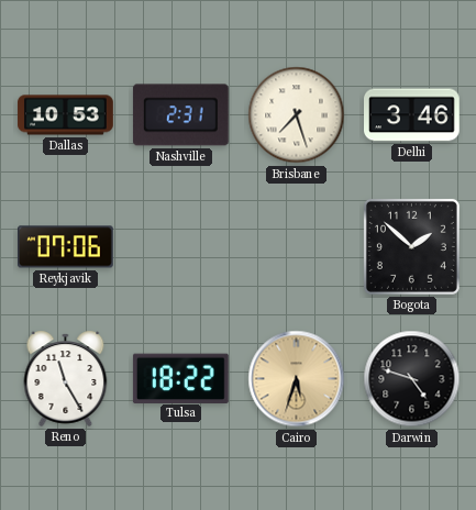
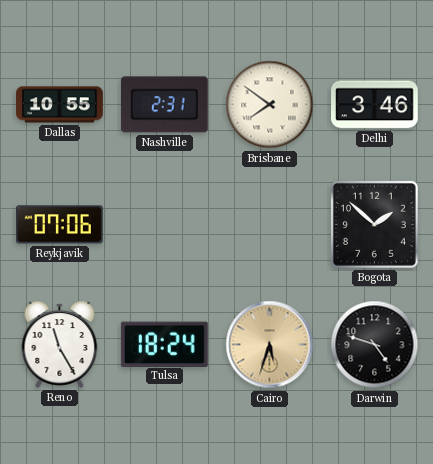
Dallas: 10:53 -> 10:55
Brisbane: 7:27 -> 7:51
Tulsa: 18:22 -> 18:24
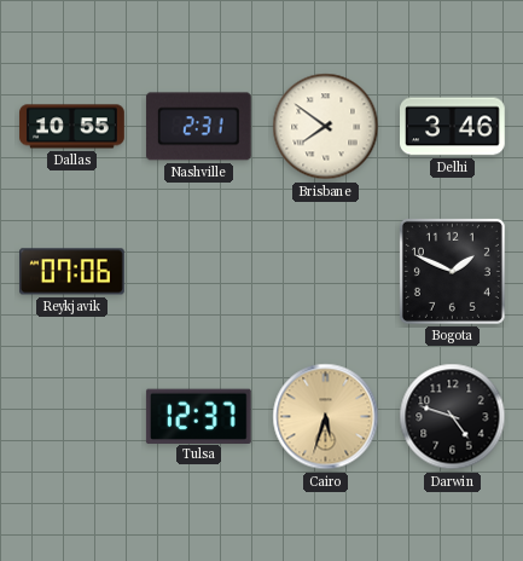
Bogota: 1:52 -> 1:49
Reno: 11:25 -> none
Tulsa: 18:24 -> 12:37
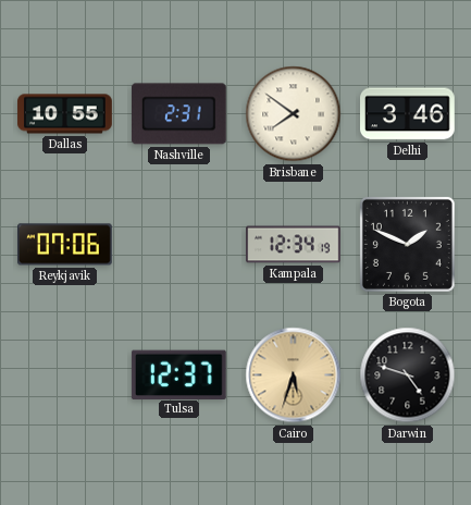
Kampala: none -> 12:34
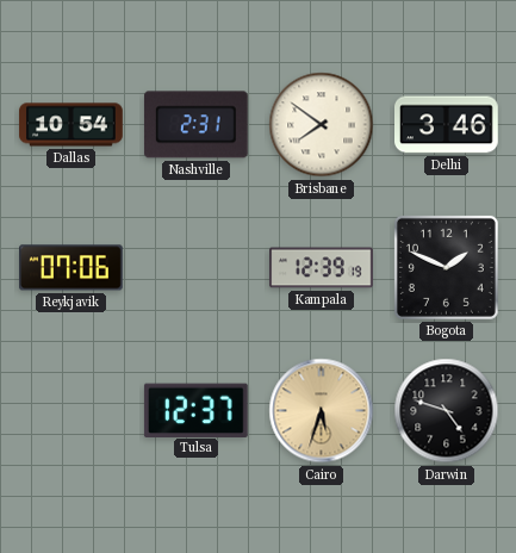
Dallas: 10:55 -> 10:54
Kampala: 12:34 -> 12:39
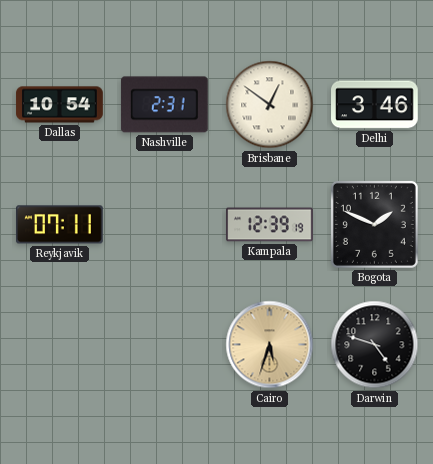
Brisbane: 7:51 -> 12:51
Reykjavik: 07:06 -> 07:11
Tulsa: 12:37 -> none
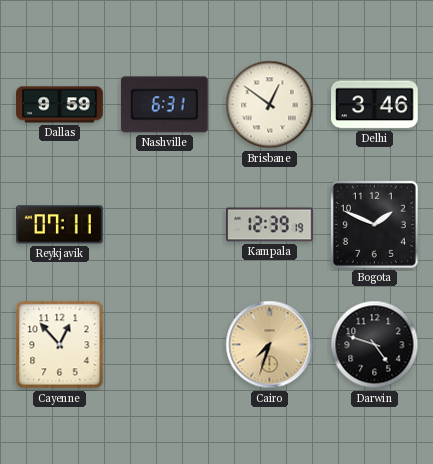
Dallas: 10:54 -> 9:59
Nashville: 2:31 -> 6:31
Cayenne: none -> 12:53
Cairo: 5:33 -> 7:33
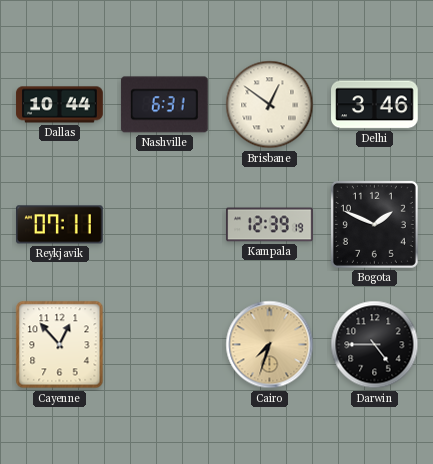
Dallas: 9:59 -> 10:44
Darwin: 4:48 -> 4:45
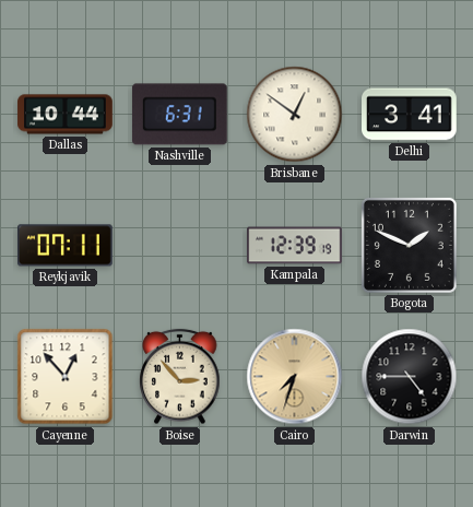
Delhi: 3:46 -> 3:41
Boise: none -> 2:53
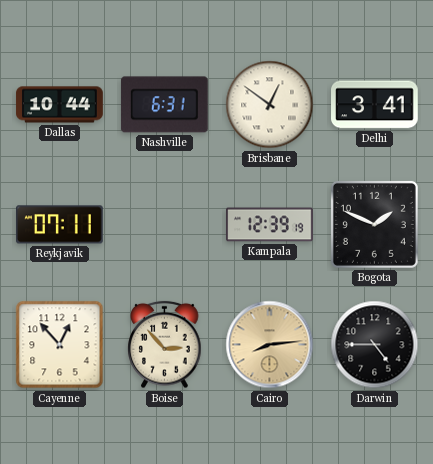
Cairo: 7:33 -> 8:14
